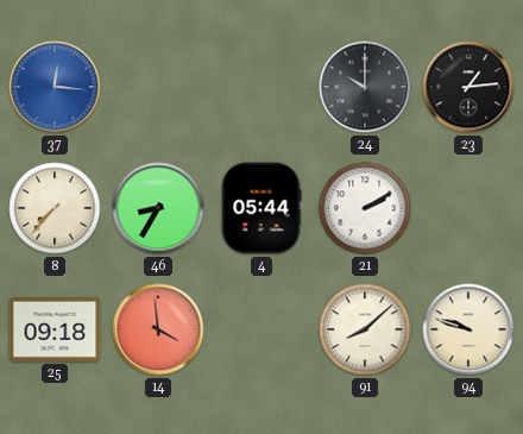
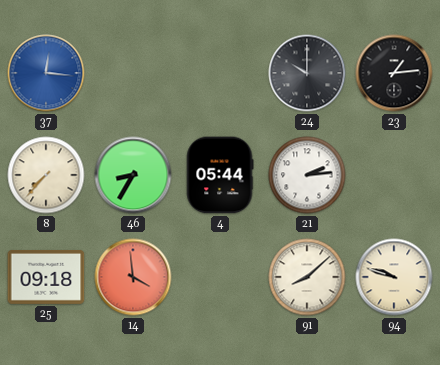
21: 2:10 -> 2:14
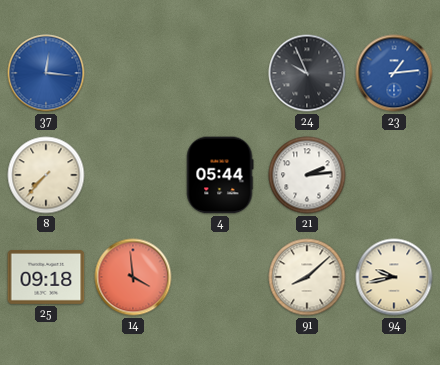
24: 10:00 -> 9:56
23 dial: black -> blue
46: 8:35 -> none
94: 9:48 -> 9:43
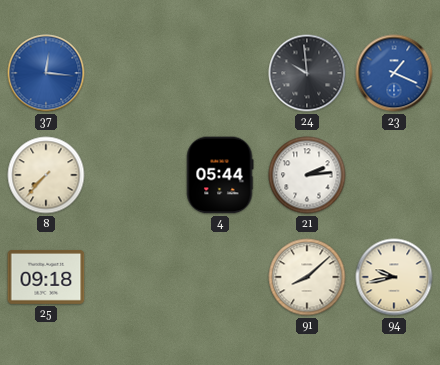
24: 9:56 -> 9:59
23: 1:14 -> 1:19
14: 3:59 -> none
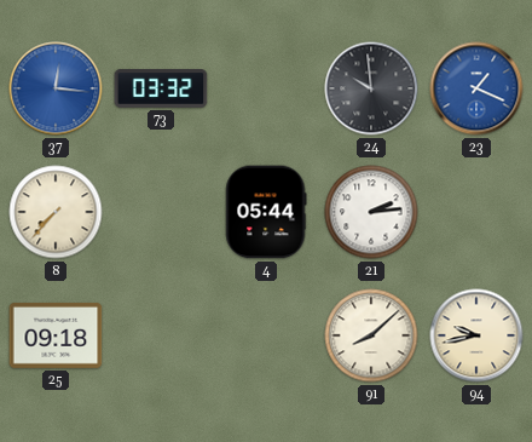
73: none -> 03:32
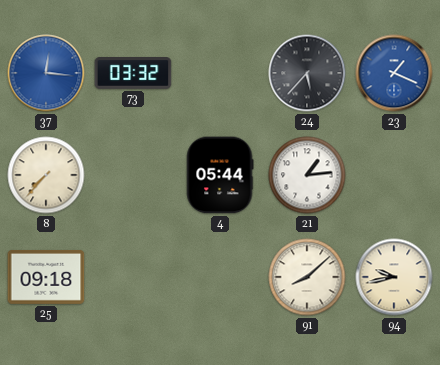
24: 9:59 -> 5:37
21: 2:14 -> 1:14
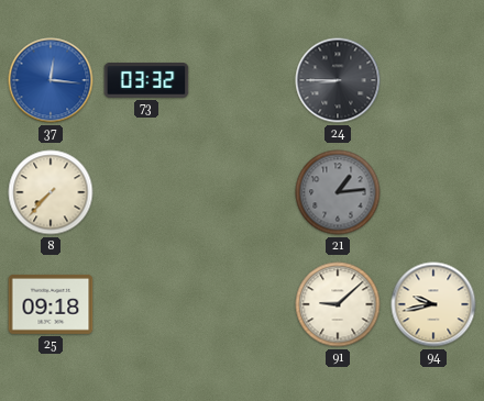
24: 5:37 -> 8:45
23: 1:19 -> none
4: 05:44 -> none
21 dial: white -> grey
91: 8:08 -> 9:08
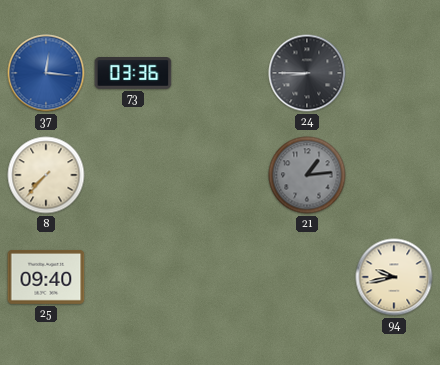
73: 03:32 -> 03:36
25: 09:18 -> 09:40
91: 9:08 -> none
